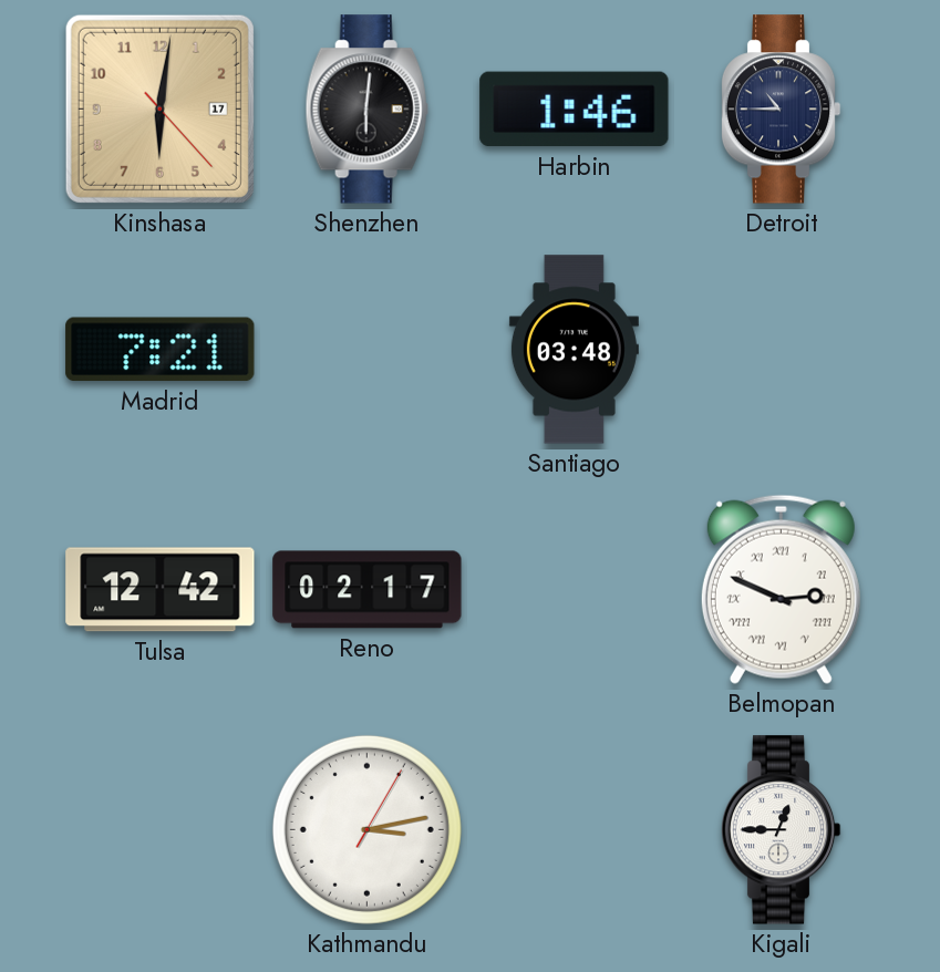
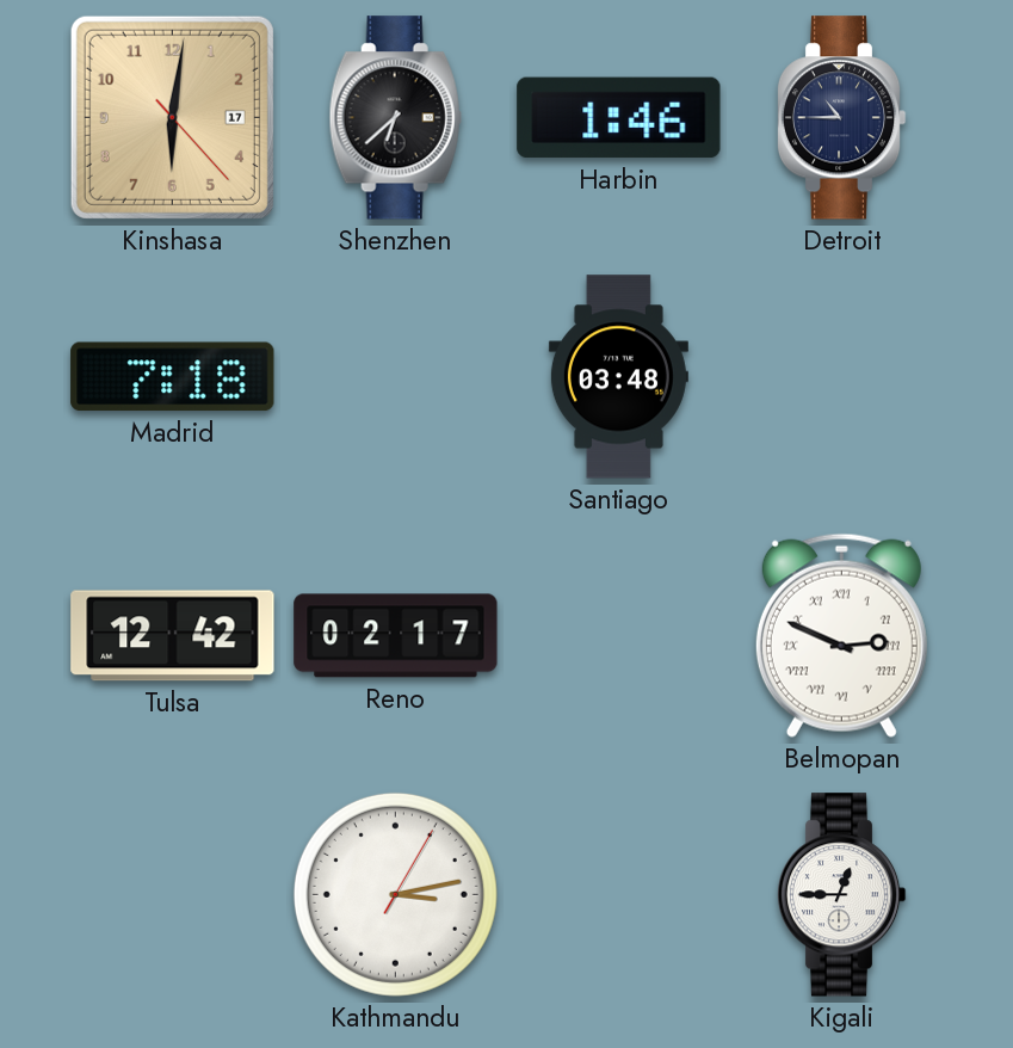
Shenzhen: 6:01 -> 6:38
Madrid: 7:21 -> 7:18
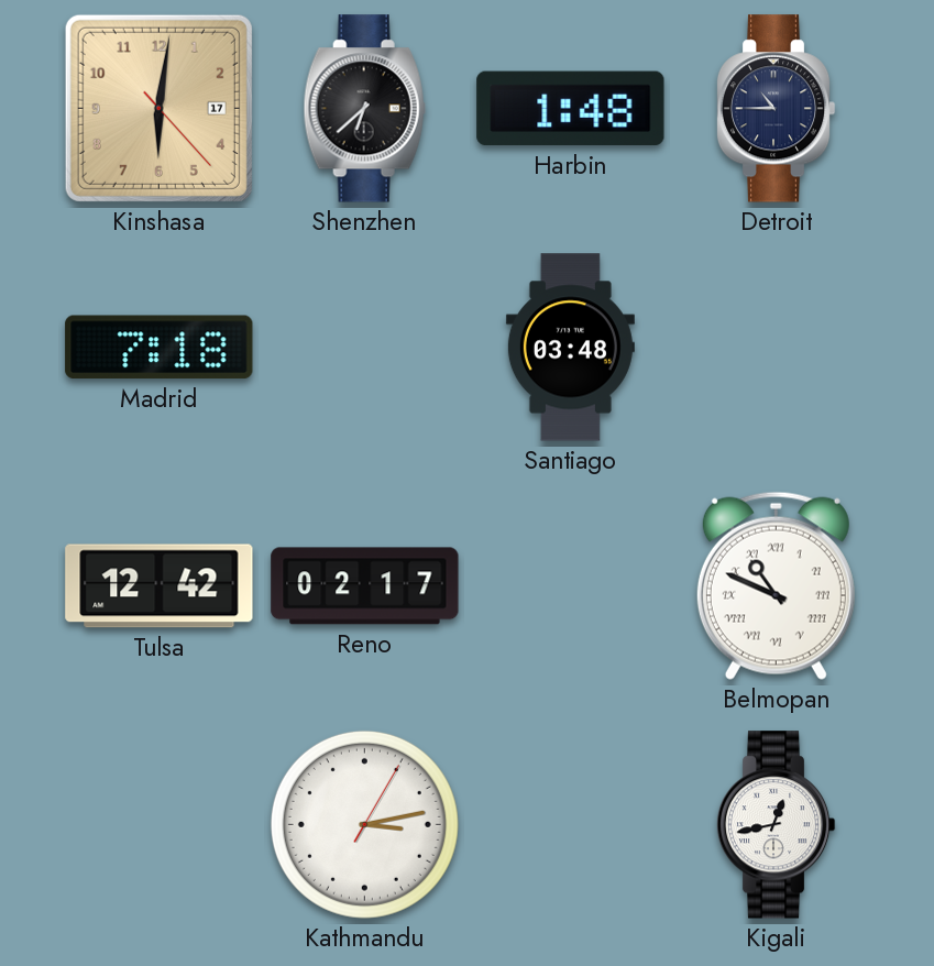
Harbin: 1:46 -> 1:48
Belmopan: 2:49 -> 10:49
Kigali: 12:45 -> 12:43
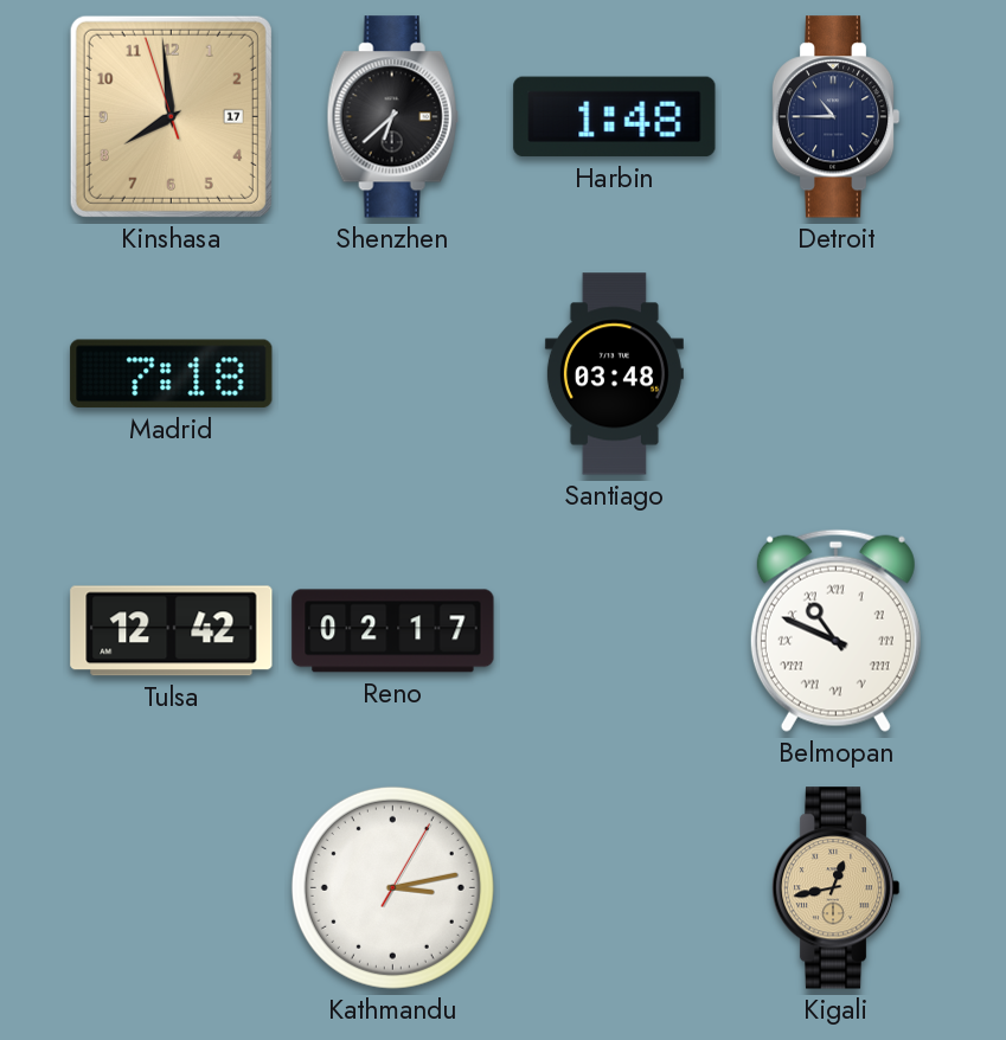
Kinshasa: 6:01 -> 7:58
Kigali dial: white -> champagne
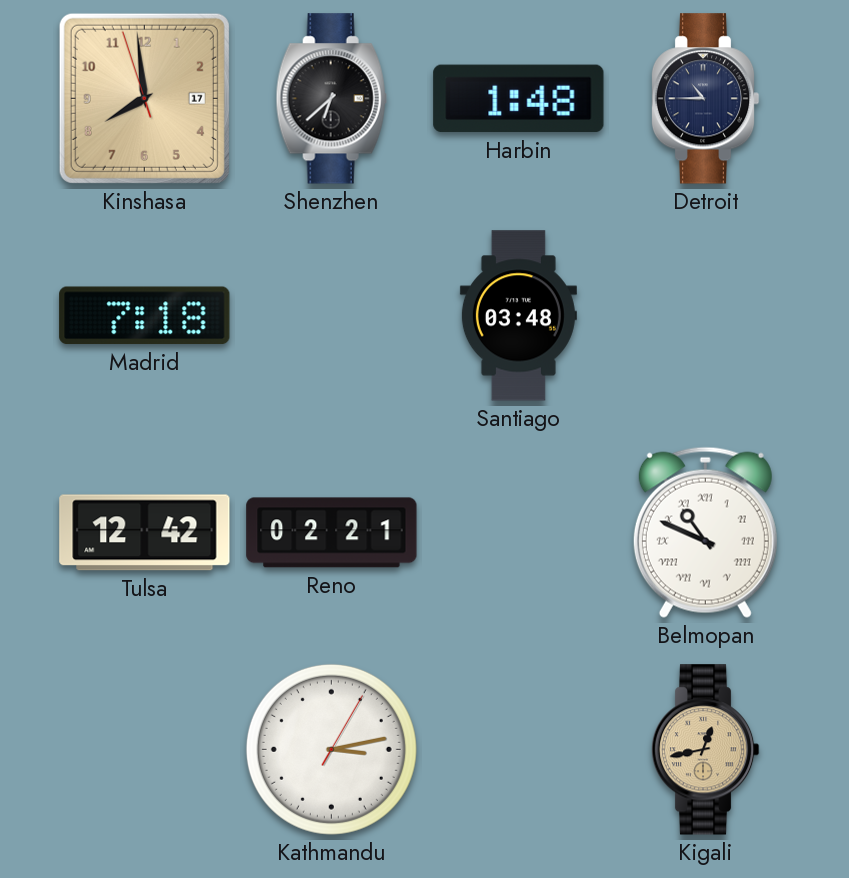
Reno: 02:17 -> 02:21
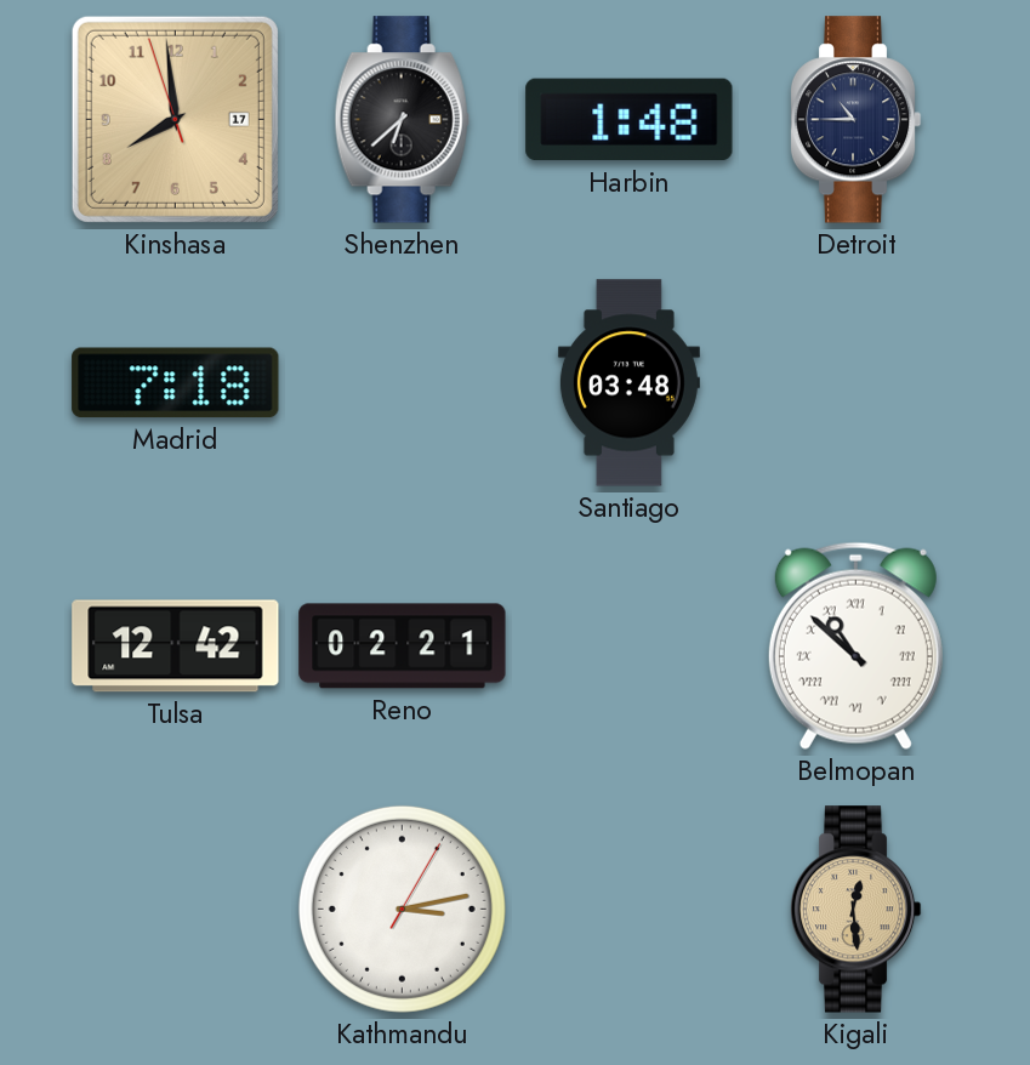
Belmopan: 10:49 -> 10:52
Kigali: 12:43 -> 12:29
